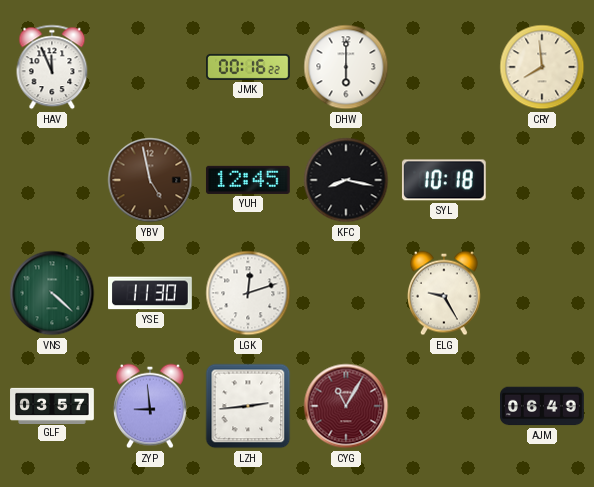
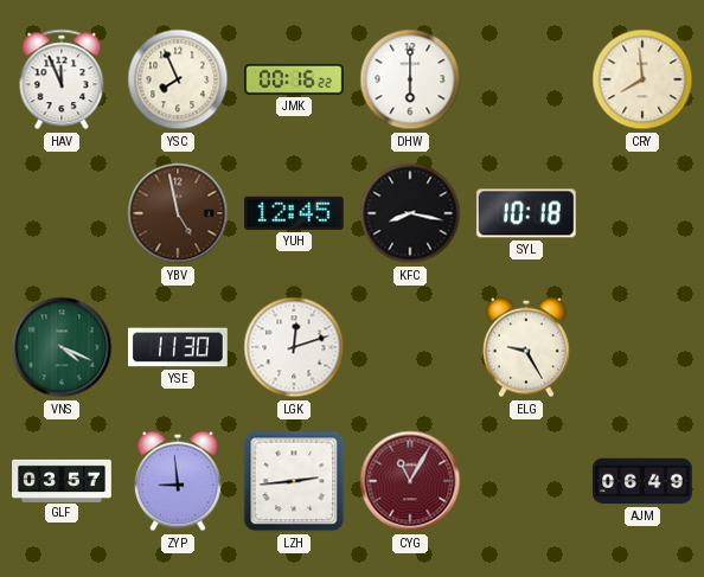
YSC: none -> 7:56
VNS: 4:22 -> 4:19
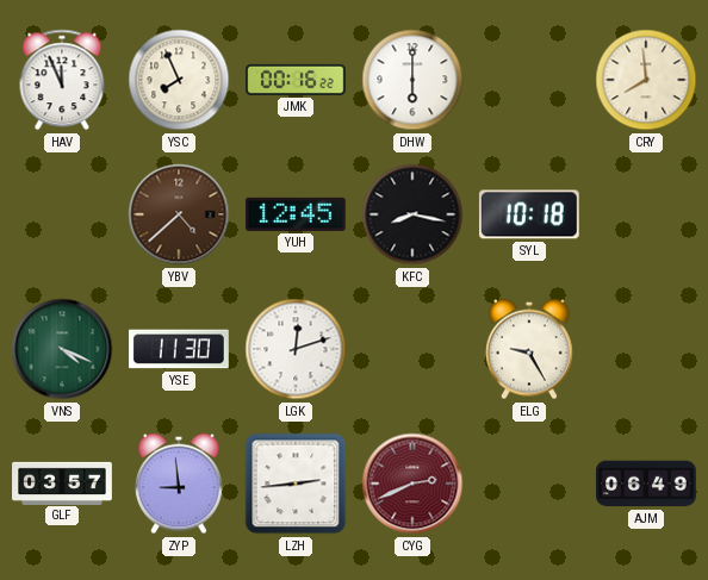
YBV: 4:58 -> 4:38
CYG: 11:05 -> 2:41
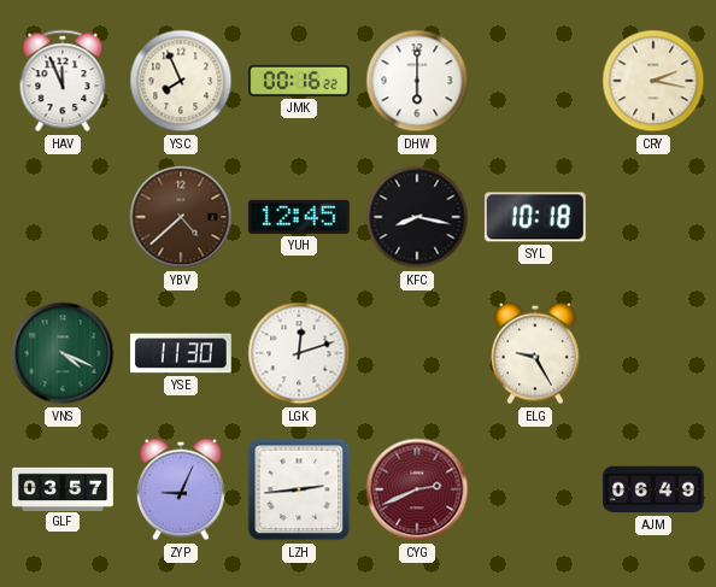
CRY: 7:59 -> 2:17
ZYP: 8:59 -> 9:04
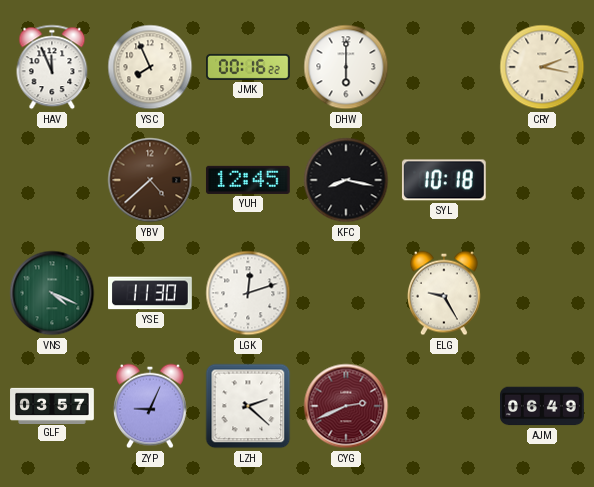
LZH: 2:44 -> 2:22
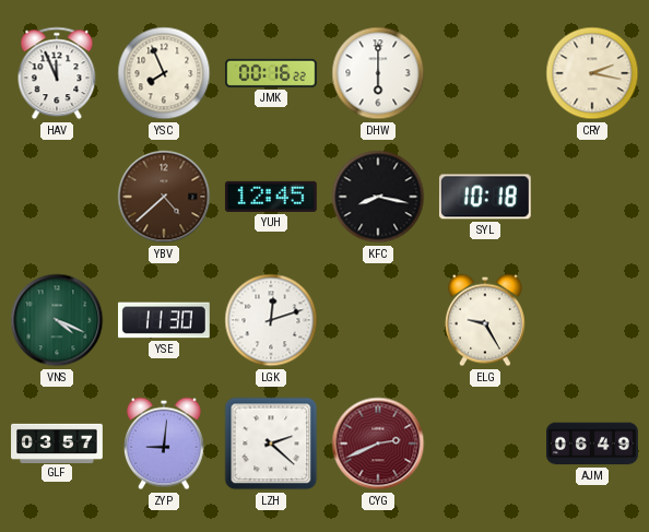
ZYP: 9:04 -> 9:01
